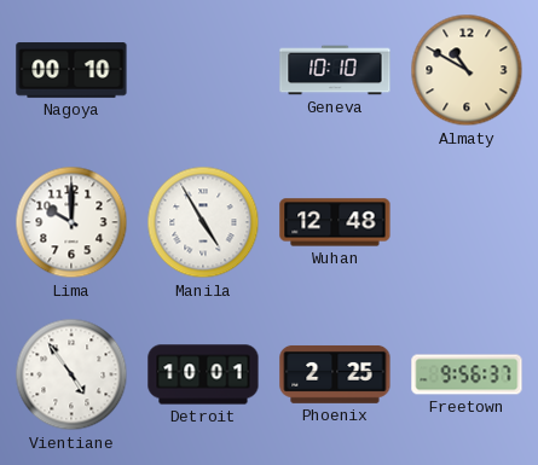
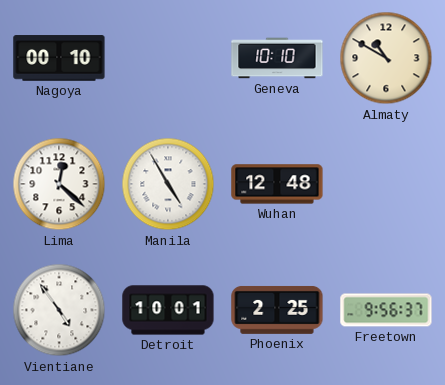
Lima: 10:00 -> 12:22
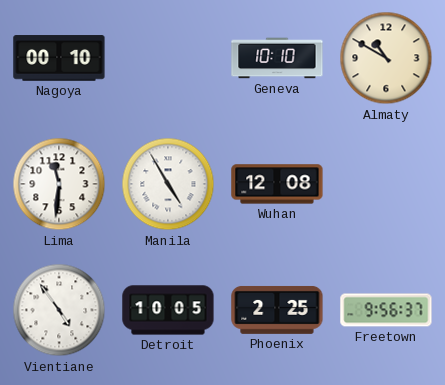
Lima: 12:22 -> 11:31
Wuhan: 12:48 -> 12:08
Detroit: 10:01 -> 10:05
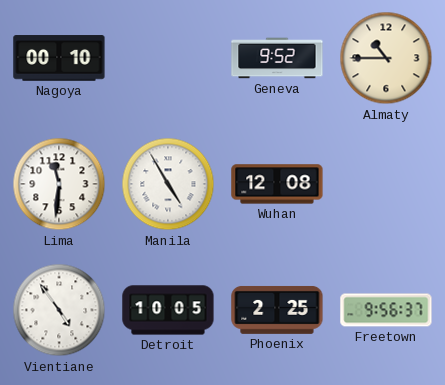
Geneva: 10:10 -> 9:52
Almaty: 10:50 -> 10:45
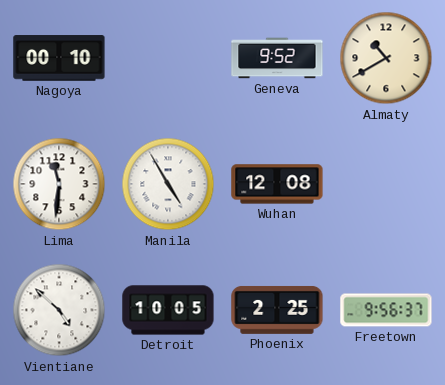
Almaty: 10:45 -> 10:40
Vientiane: 4:54 -> 4:52
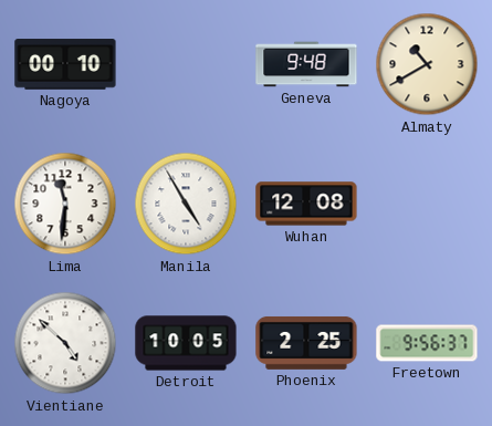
Geneva: 9:52 -> 9:48
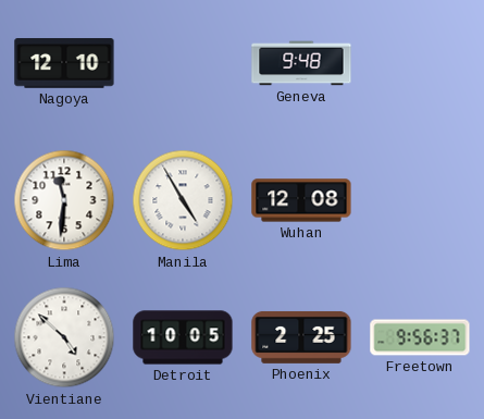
Nagoya: 00:10 -> 12:10
Almaty: 10:40 -> none
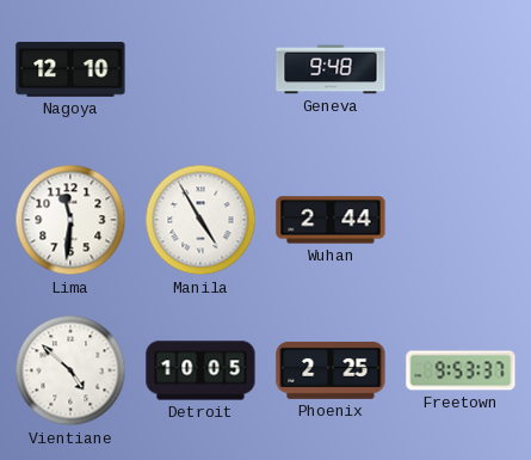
Wuhan: 12:08 -> 2:44
Freetown: 9:56 -> 9:53
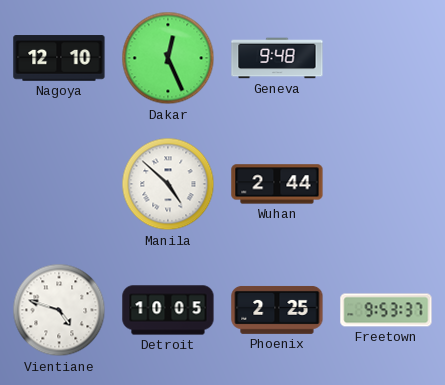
Dakar: none -> 12:26
Lima: 11:31 -> none
Manila: 4:55 -> 4:52
Vientiane: 4:52 -> 4:48
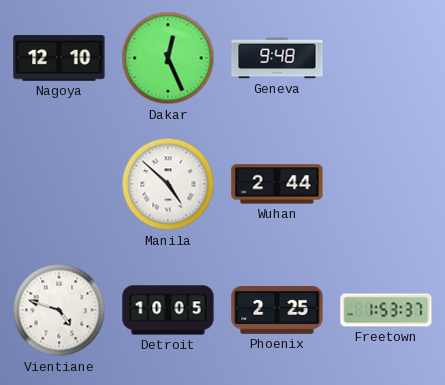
Freetown: 9:53 -> 1:53
